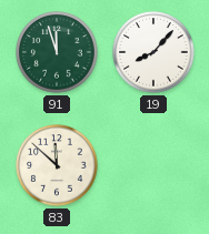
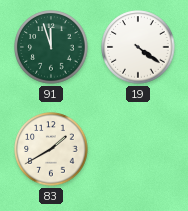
19: 8:07 -> 4:21
83: 11:52 -> 1:40
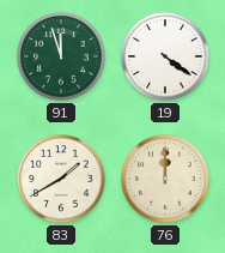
76: none -> 12:00
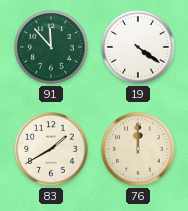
91: 11:57 -> 11:53
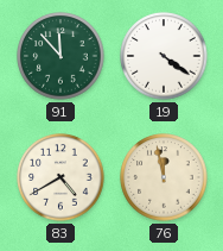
83: 1:40 -> 4:40
76: 12:00 -> 11:58
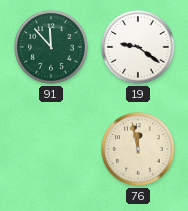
19: 4:21 -> 9:21
83: 4:40 -> none
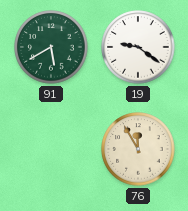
91: 11:53 -> 5:40
76: 11:58 -> 11:55
